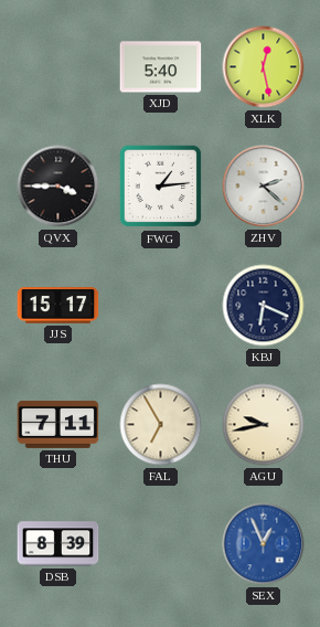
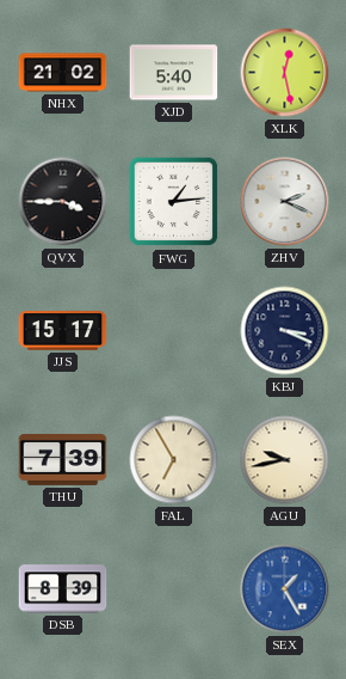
NHX: none -> 21:02
ZHV: 2:22 -> 2:19
KBJ: 6:19 -> 3:19
THU: 7:11 -> 7:39
SEX: 12:56 -> 1:25
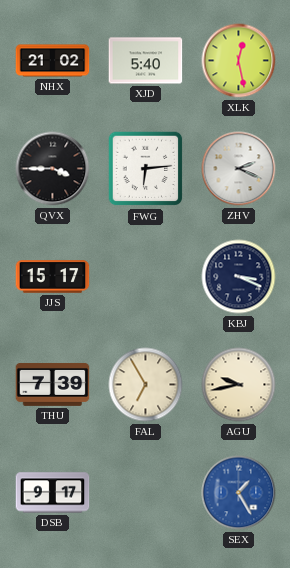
FWG: 1:14 -> 6:14
DSB: 8:39 -> 9:17
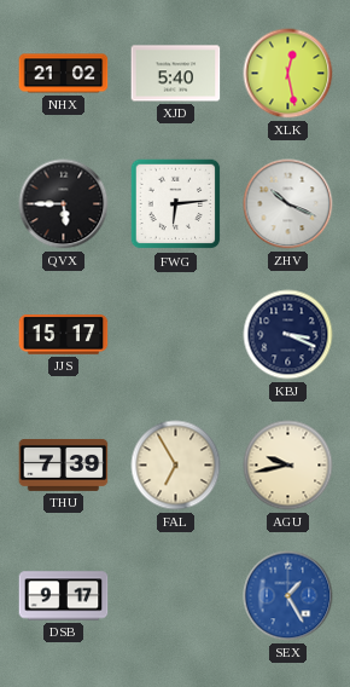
QVX: 3:45 -> 5:45
ZHV: 2:19 -> 10:19
